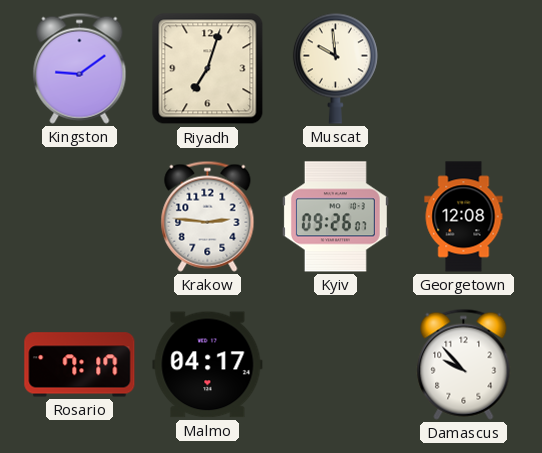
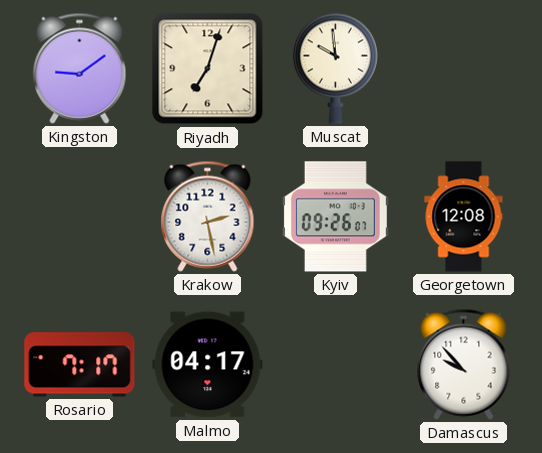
Krakow: 2:46 -> 2:28
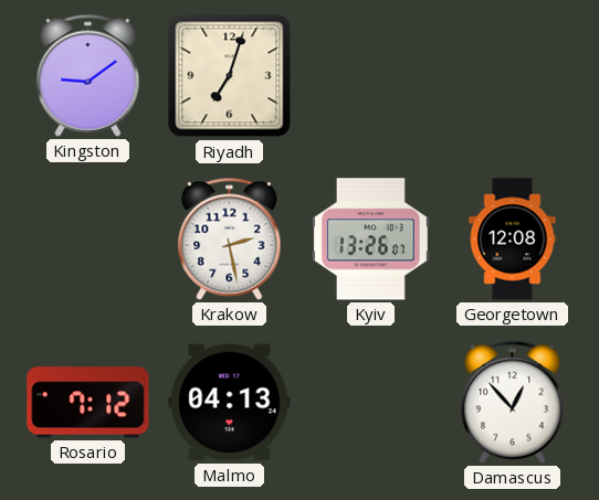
Muscat: 9:59 -> none
Kyiv: 09:26 -> 13:26
Rosario: 7:17 -> 7:12
Malmo: 04:17 -> 04:13
Damascus: 9:53 -> 12:53
